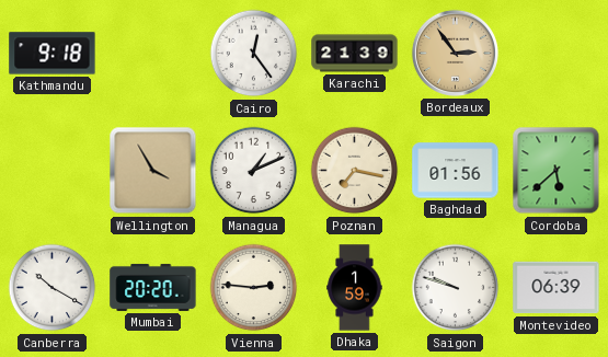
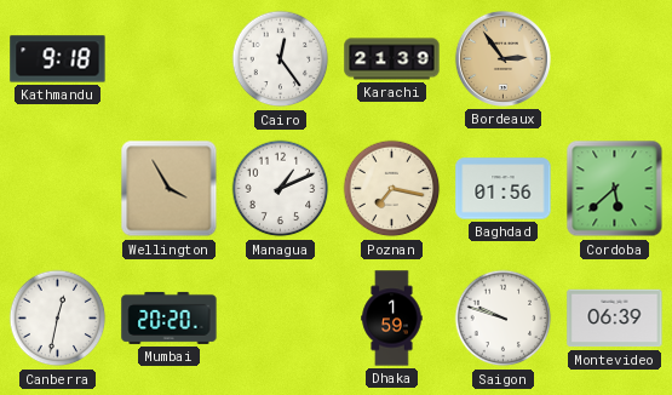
Canberra: 10:20 -> 12:32
Vienna: 2:46 -> none
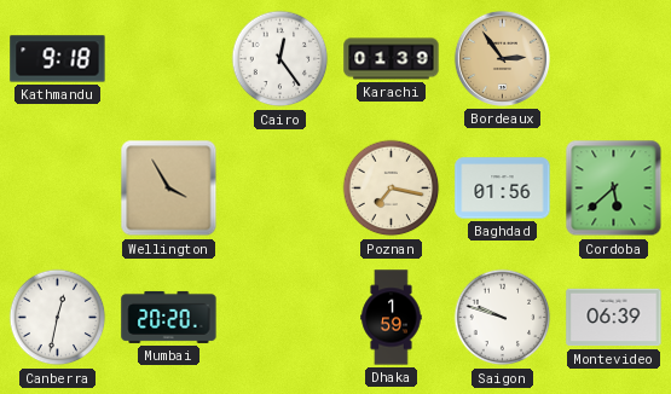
Karachi: 21:39 -> 01:39
Managua: 1:11 -> none
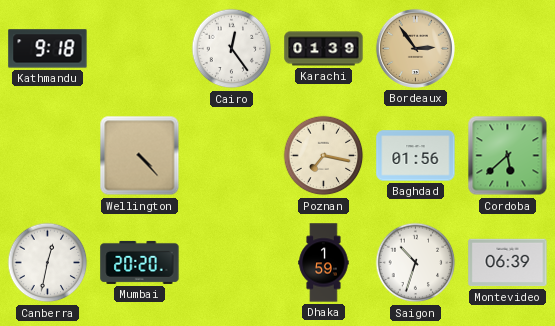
Wellington: 3:55 -> 4:23
Saigon: 9:48 -> 10:33
